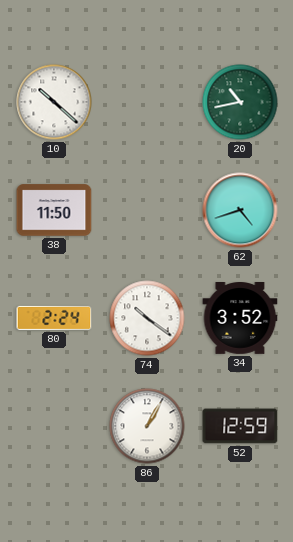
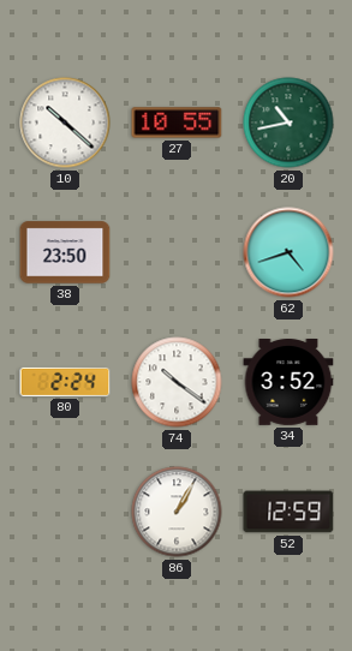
27: none -> 10:55
38: 11:50 -> 23:50
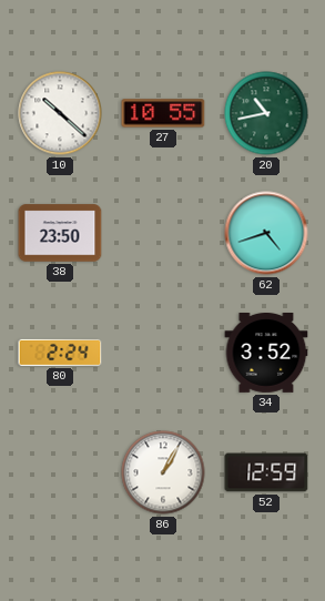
74: 10:21 -> none
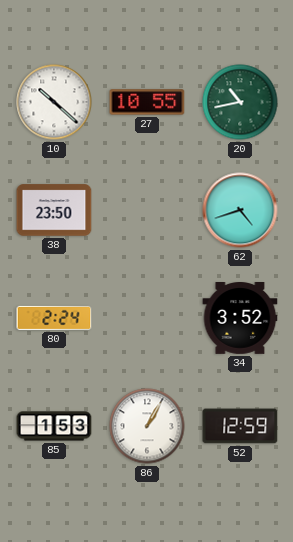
85: none -> 1:53
